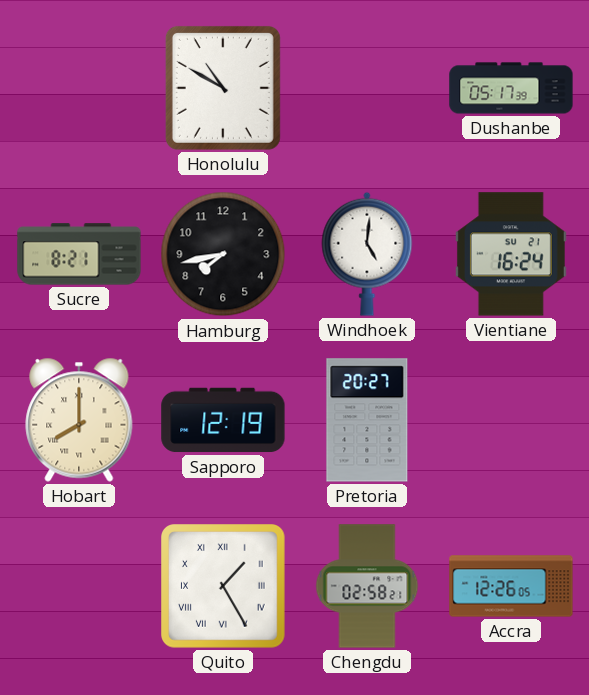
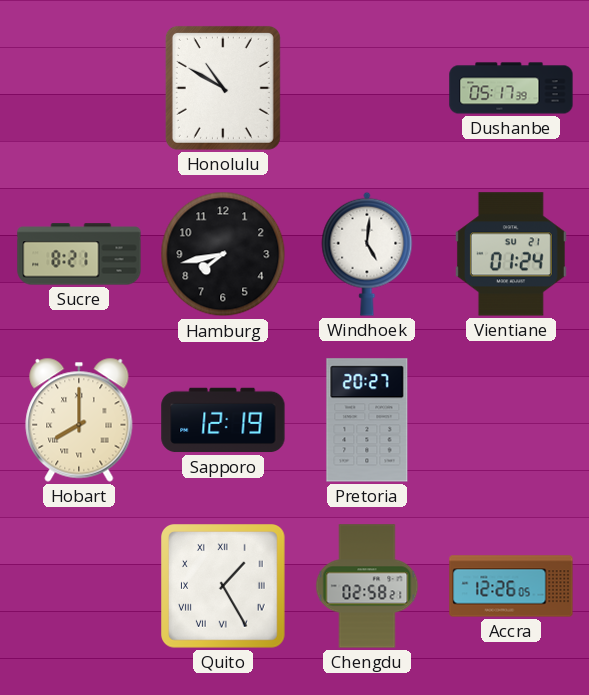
Vientiane: 16:24 -> 01:24
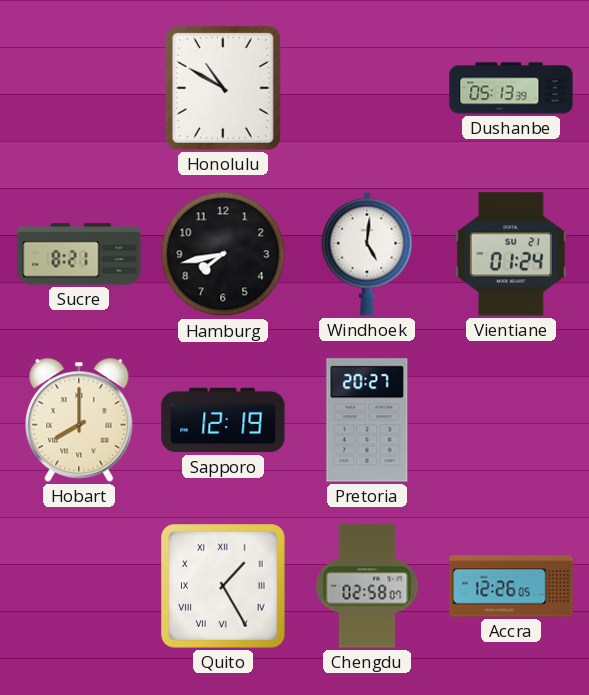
Dushanbe: 05:17 -> 05:13
Chengdu: 02:58:21 -> 02:58:07
